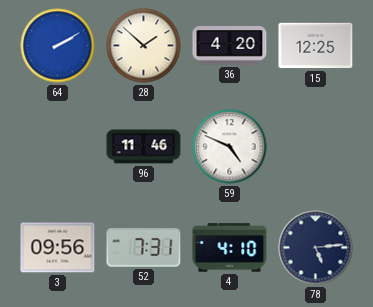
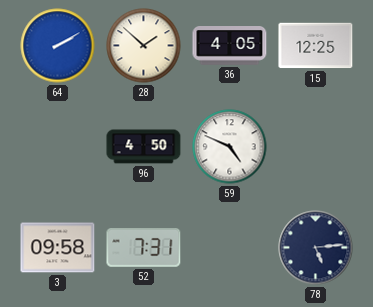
36: 4:20 -> 4:05
96: 11:46 -> 4:50
3: 09:56 -> 09:58
4: 4:10 -> none
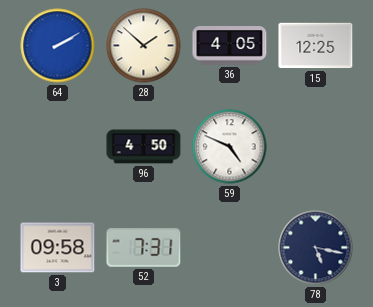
78: 5:14 -> 5:17
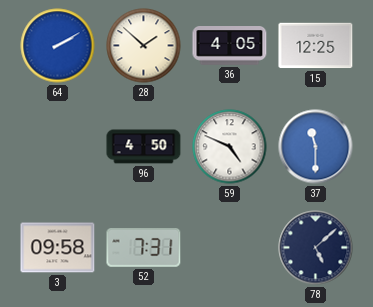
37: none -> 11:30
78: 5:17 -> 5:08
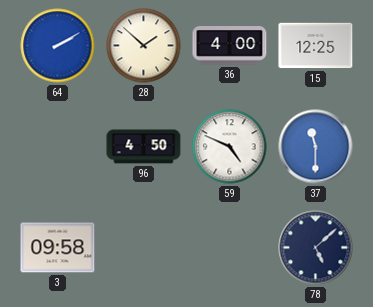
36: 4:05 -> 4:00
52: 7:31 -> none
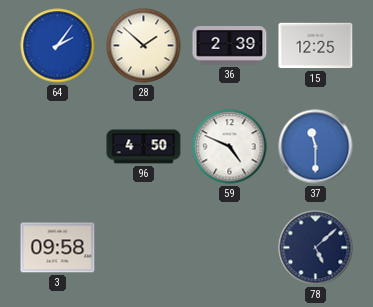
64: 2:10 -> 2:06
36: 4:00 -> 2:39
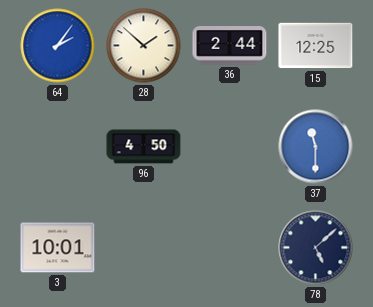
36: 2:39 -> 2:44
59: 4:49 -> none
3: 09:58 -> 10:01
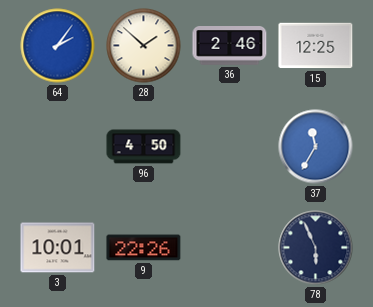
36: 2:44 -> 2:46
37: 11:30 -> 11:35
9: none -> 22:26
78: 5:08 -> 5:56
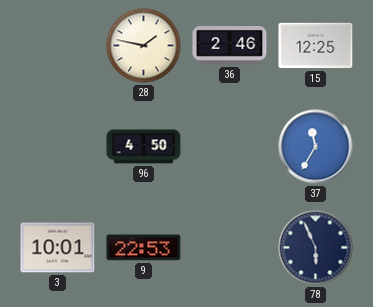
64: 2:06 -> none
28: 1:52 -> 1:47
9: 22:26 -> 22:53
